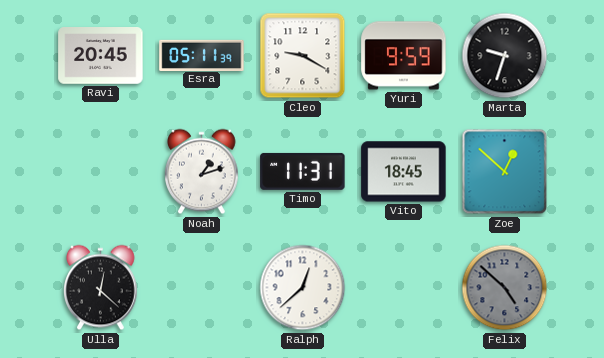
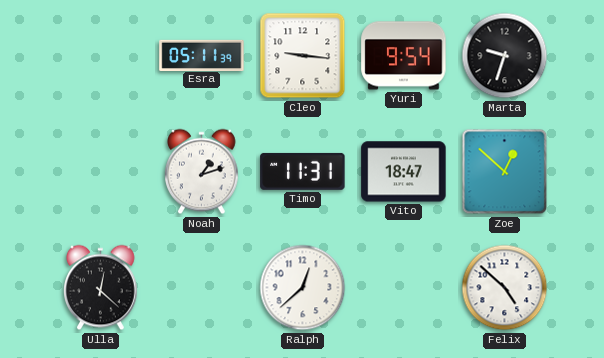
Ravi: 20:45 -> none
Cleo: 9:20 -> 9:16
Yuri: 9:59 -> 9:54
Vito: 18:45 -> 18:47
Felix dial: grey -> white
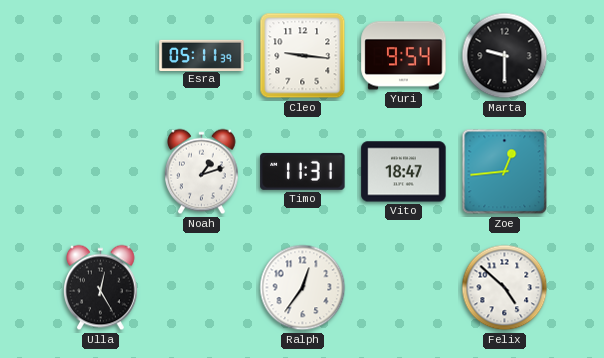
Marta: 9:33 -> 9:30
Zoe: 12:52 -> 12:44
Ulla: 12:22 -> 12:25
Ralph: 12:38 -> 12:36
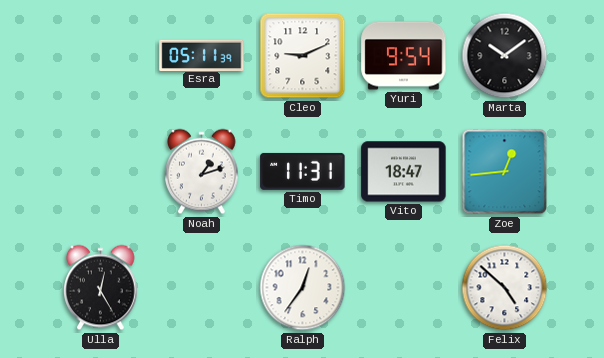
Cleo: 9:16 -> 9:11
Marta: 9:30 -> 10:09
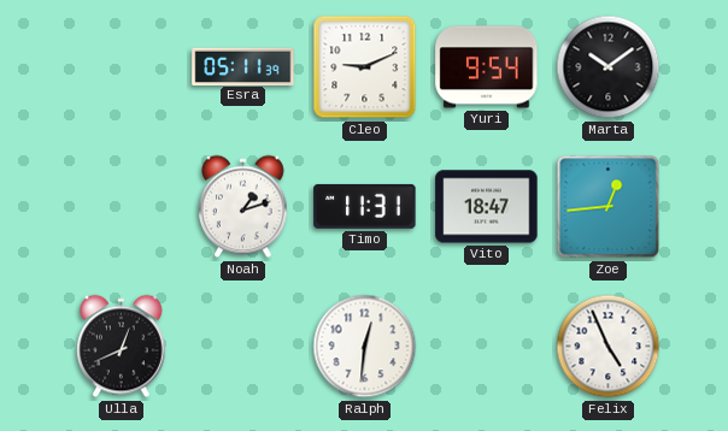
Ulla: 12:25 -> 12:41
Ralph: 12:36 -> 12:31
Felix: 4:52 -> 4:56
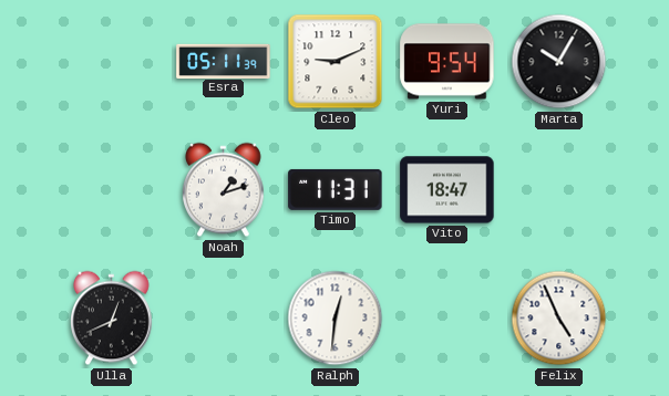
Marta: 10:09 -> 10:05
Zoe: 12:44 -> none
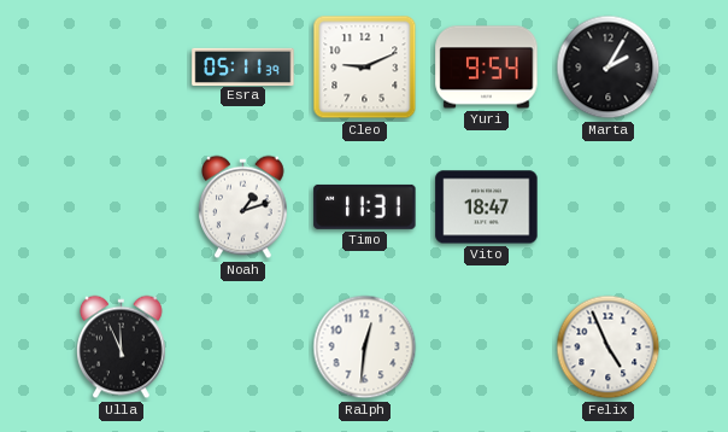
Marta: 10:05 -> 2:05
Ulla: 12:41 -> 11:56
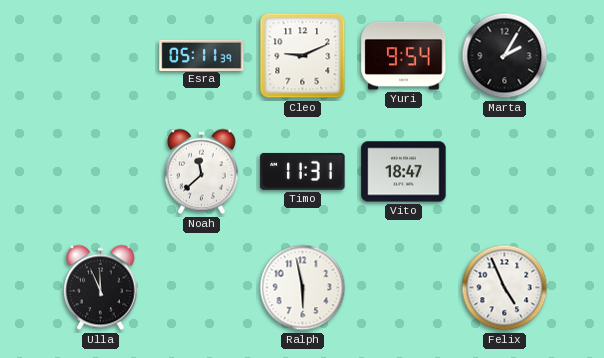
Noah: 1:12 -> 11:38
Ralph: 12:31 -> 5:58
